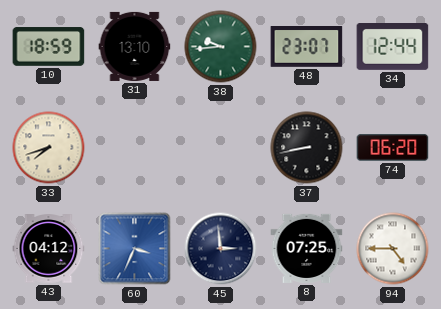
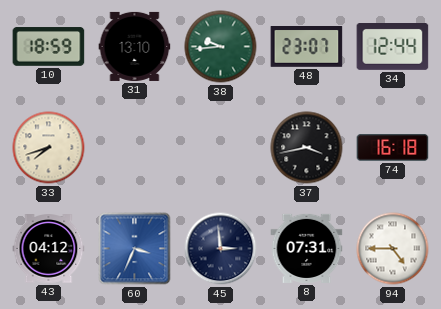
37: 8:43 -> 3:43
74: 06:20 -> 16:18
8: 07:25 -> 07:31
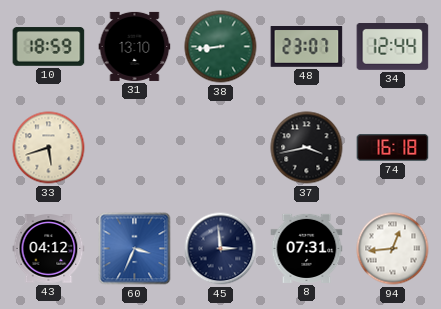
38: 9:44 -> 8:44
33: 7:42 -> 5:42
94: 4:45 -> 12:44
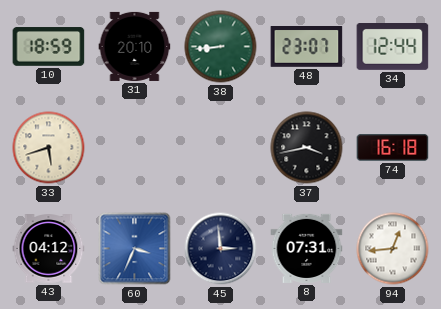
31: 13:10 -> 20:10
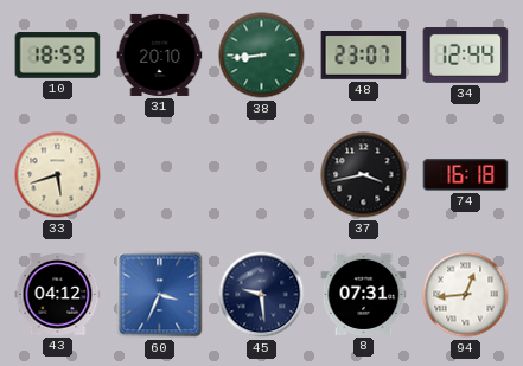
45: 2:59 -> 9:29
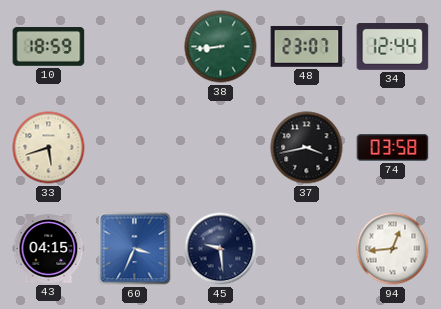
31: 20:10 -> none
74: 16:18 -> 03:58
43: 04:12 -> 04:15
8: 07:31 -> none
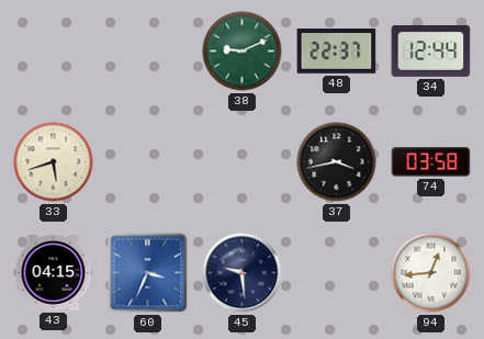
10: 18:59 -> none
38: 8:44 -> 9:11
48: 23:07 -> 22:37
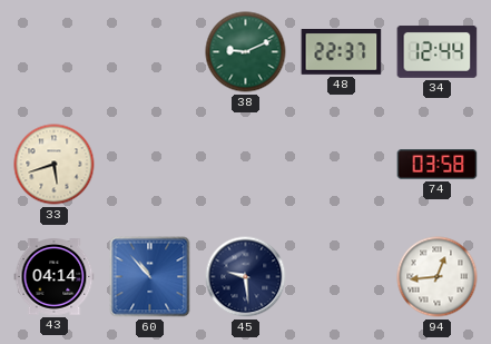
37: 3:43 -> none
43: 04:15 -> 04:14
60: 3:34 -> 10:53
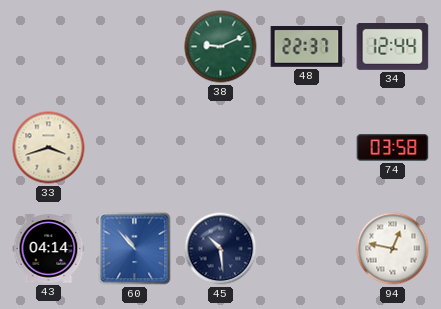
33: 5:42 -> 3:42
45: 9:29 -> 10:29
94: 12:44 -> 12:47
